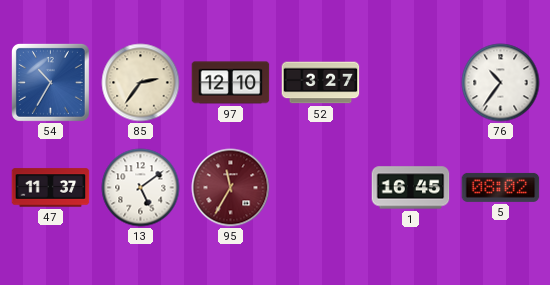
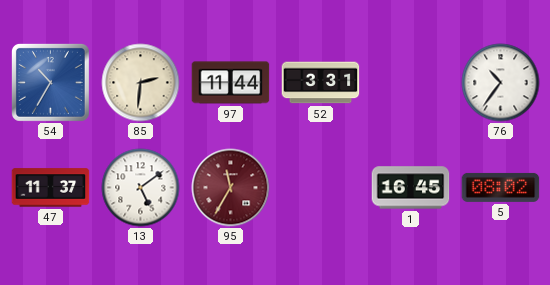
85: 2:36 -> 2:31
97: 12:10 -> 11:44
52: 3:27 -> 3:31
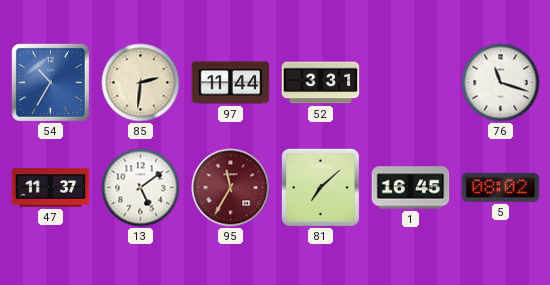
76: 10:36 -> 11:18
81: none -> 7:08
